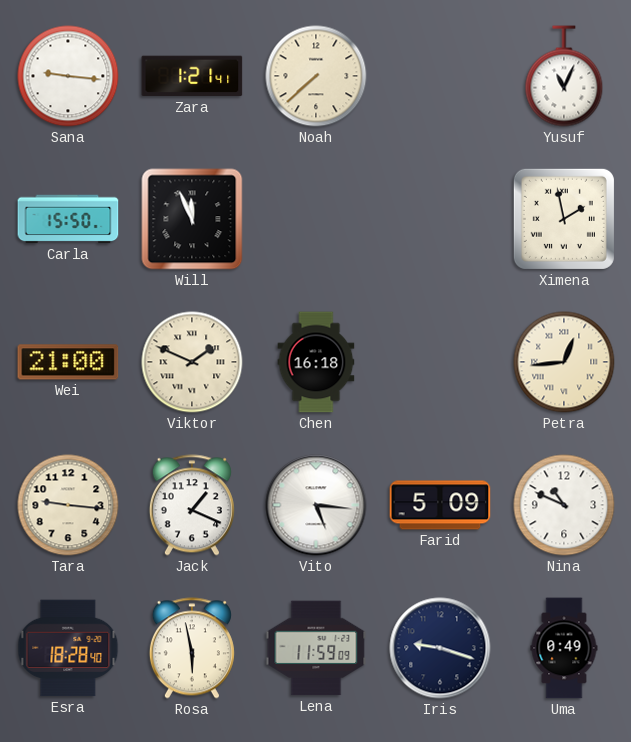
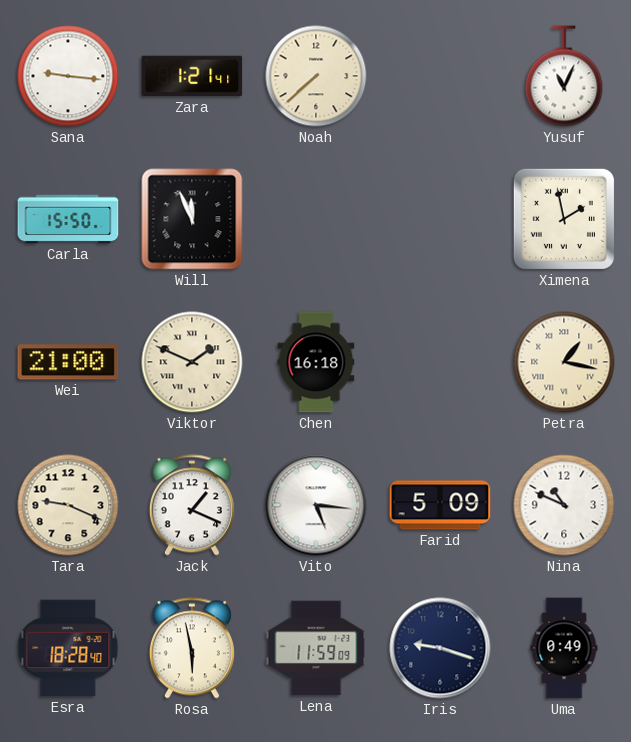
Petra: 12:44 -> 1:17
Tara: 9:16 -> 9:19
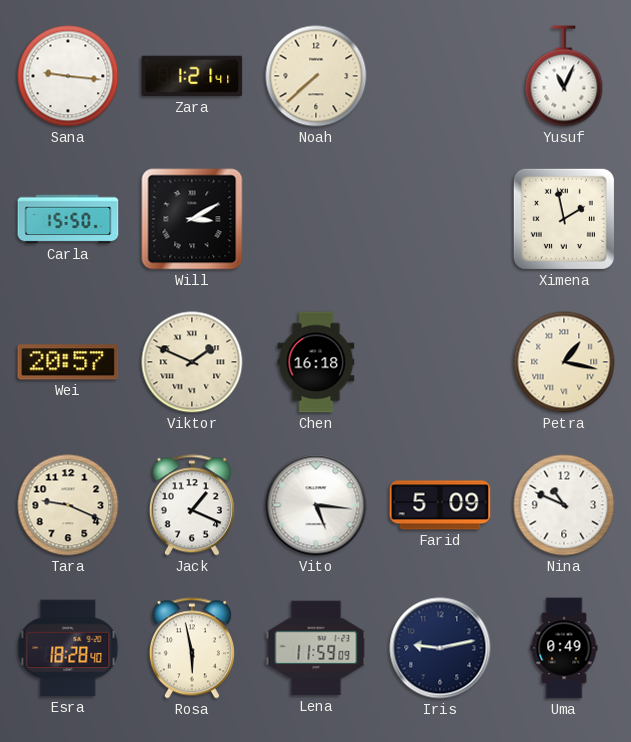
Will: 11:56 -> 3:10
Wei: 21:00 -> 20:57
Iris: 9:18 -> 9:13
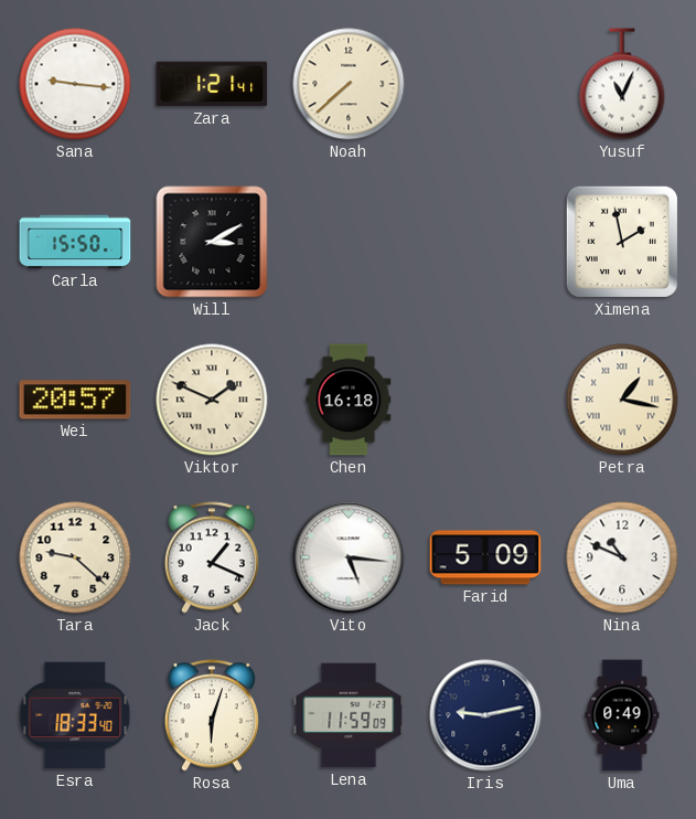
Tara: 9:19 -> 9:22
Esra: 18:28 -> 18:33
Rosa: 5:58 -> 6:03
